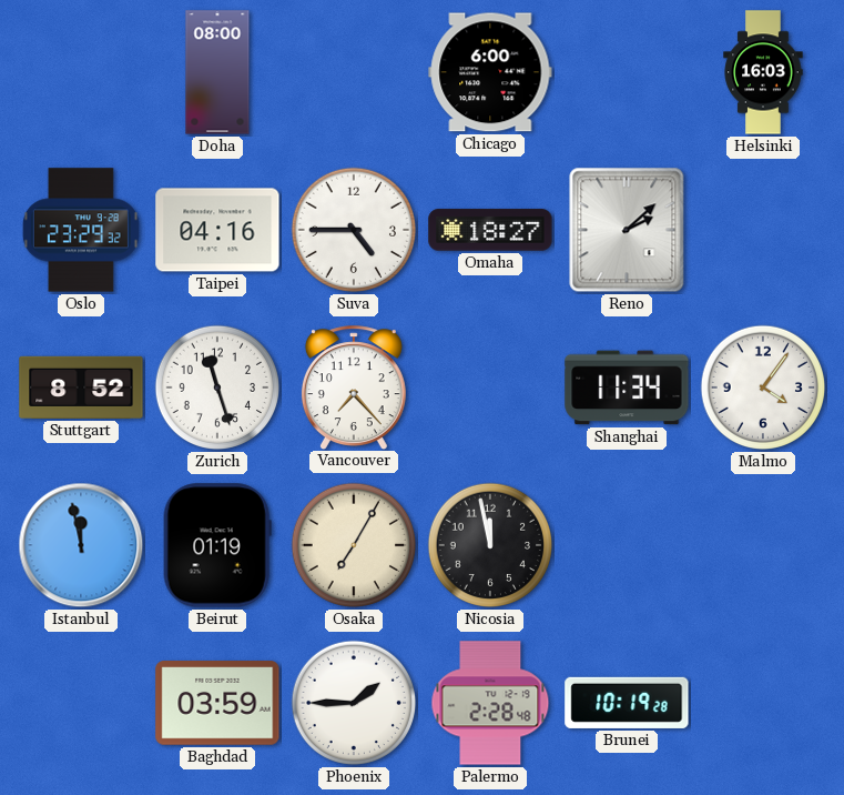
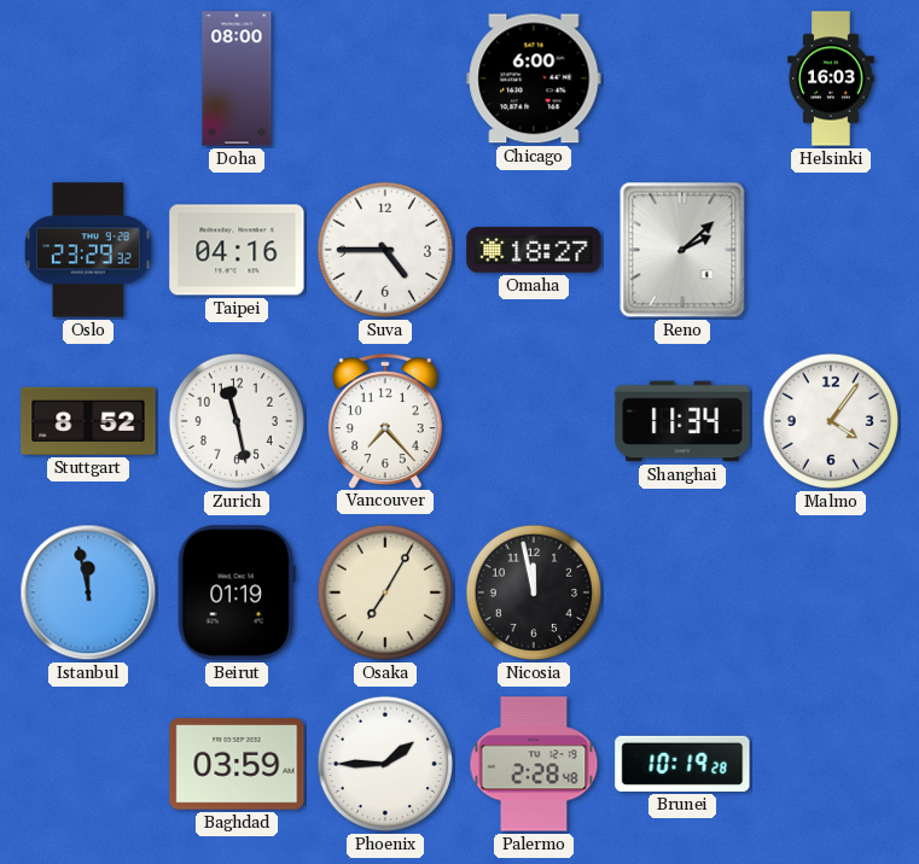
Zurich: 11:27 -> 11:28
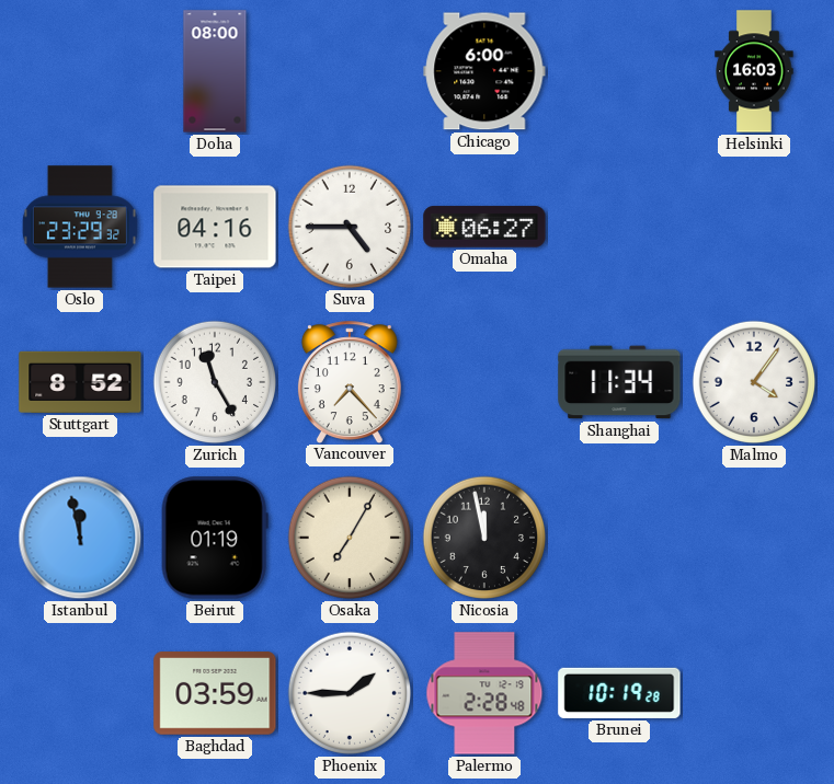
Omaha: 18:27 -> 06:27
Reno: 2:08 -> none
Zurich: 11:28 -> 11:25
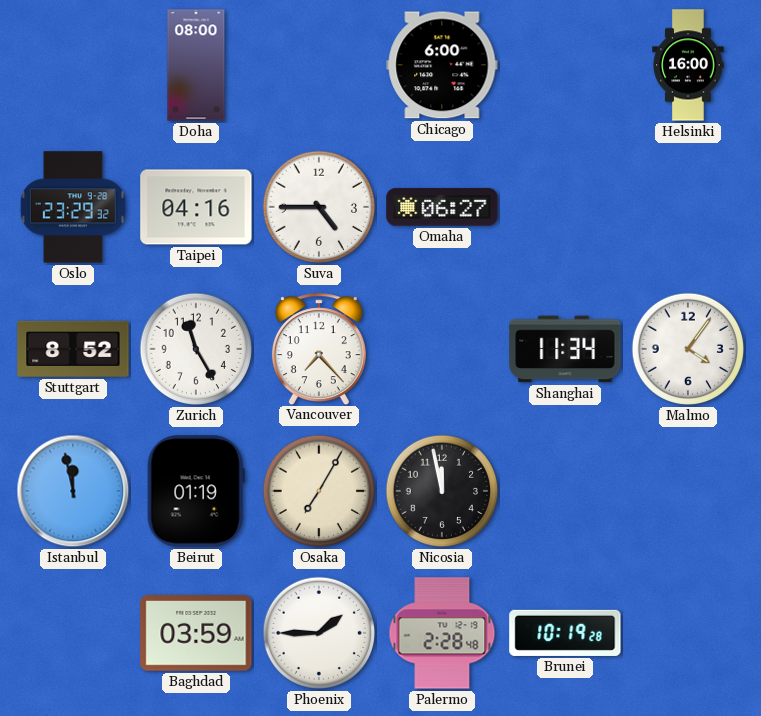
Helsinki: 16:03 -> 16:00
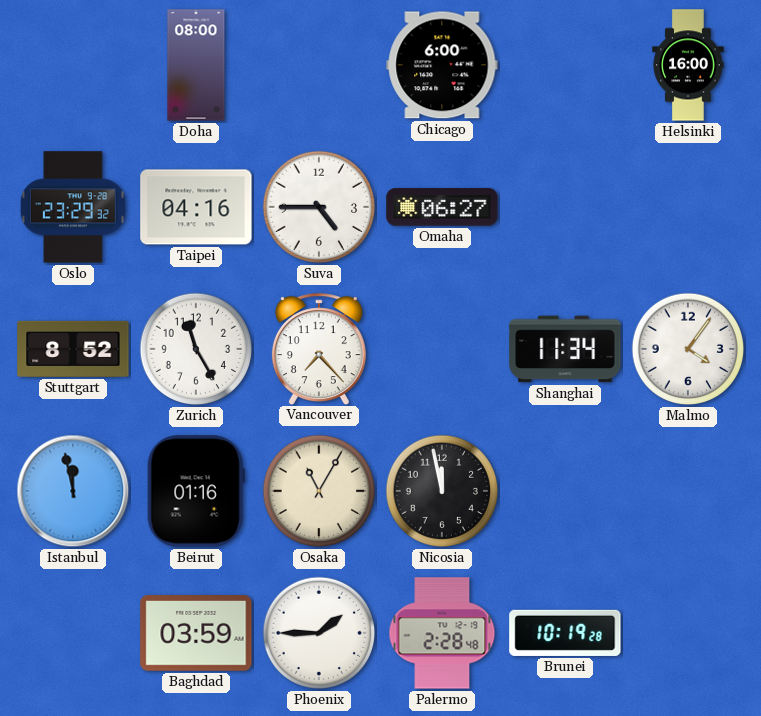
Beirut: 01:19 -> 01:16
Osaka: 7:05 -> 11:05
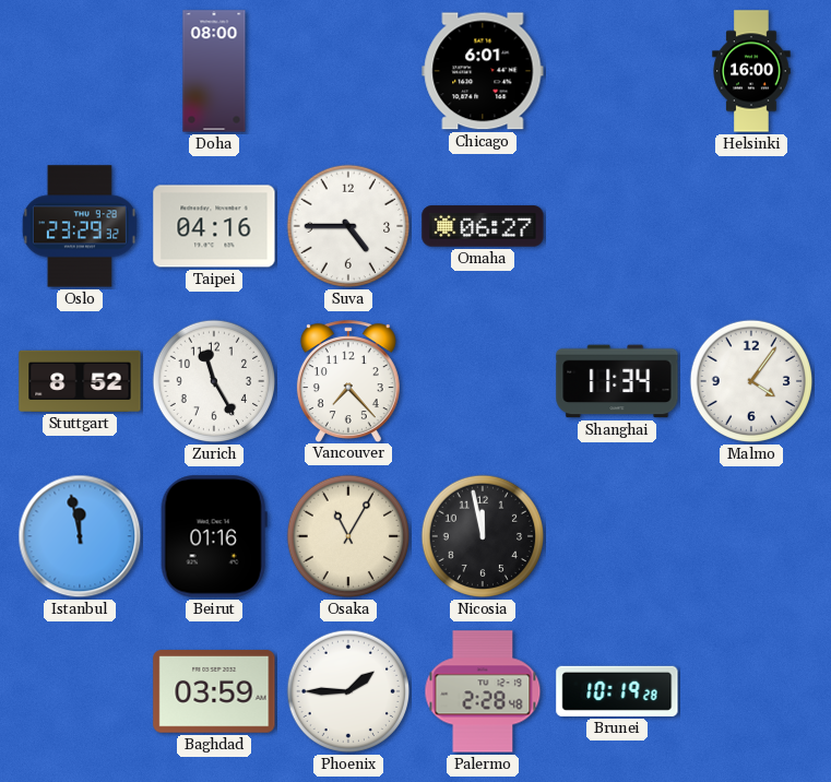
Chicago: 6:00 -> 6:01
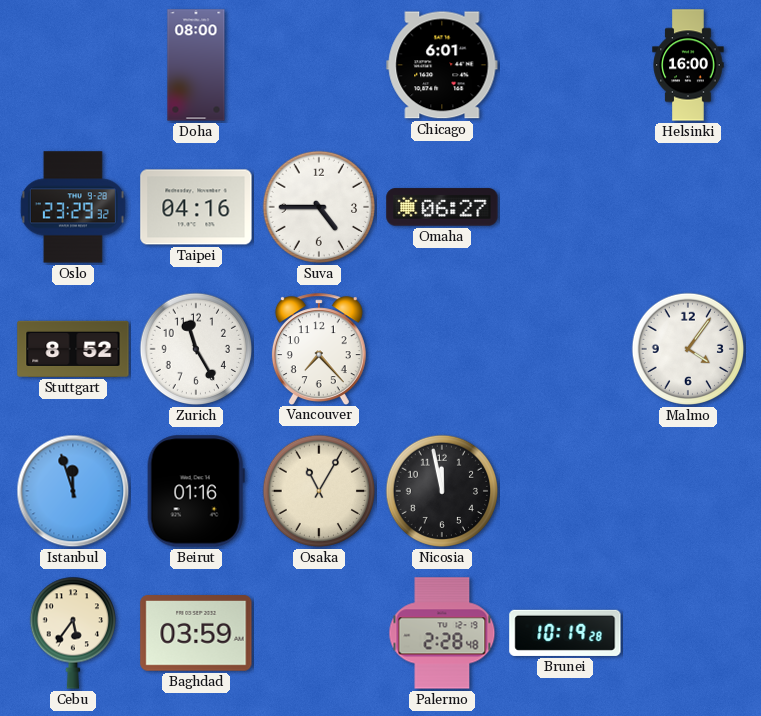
Shanghai: 11:34 -> none
Istanbul: 11:58 -> 11:57
Cebu: none -> 5:36
Phoenix: 1:45 -> none
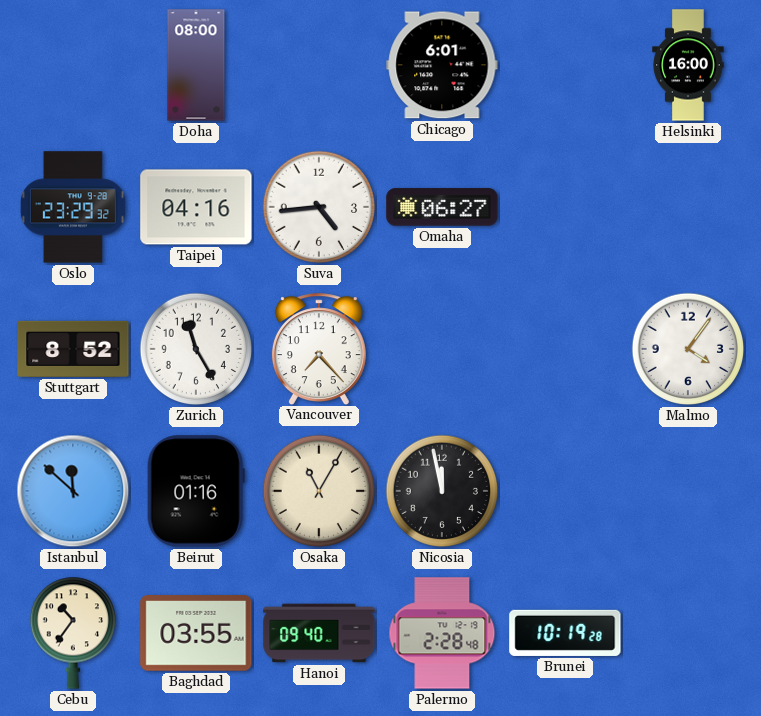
Suva: 4:45 -> 4:44
Istanbul: 11:57 -> 11:52
Cebu: 5:36 -> 10:36
Baghdad: 03:59 -> 03:55
Hanoi: none -> 09:40
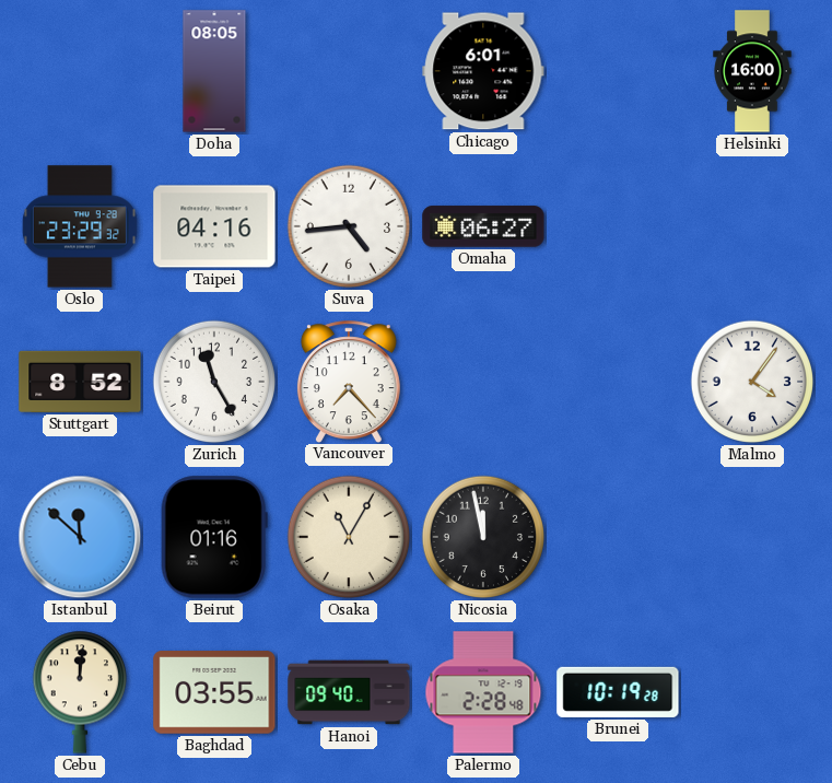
Doha: 08:00 -> 08:05
Cebu: 10:36 -> 12:01
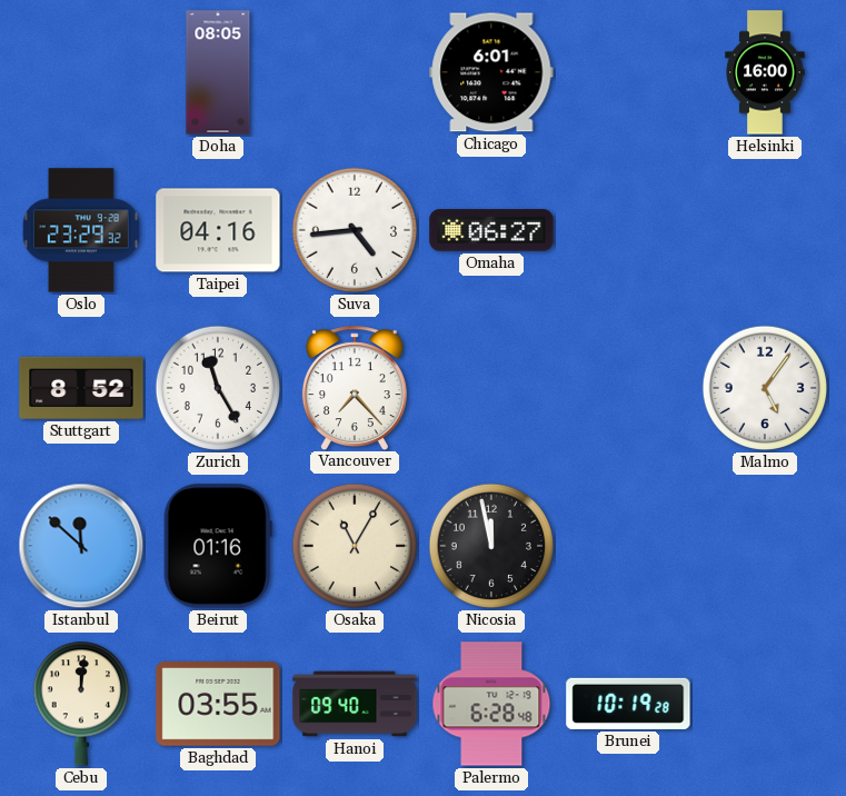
Malmo: 4:06 -> 5:06
Palermo: 2:28 -> 6:28
